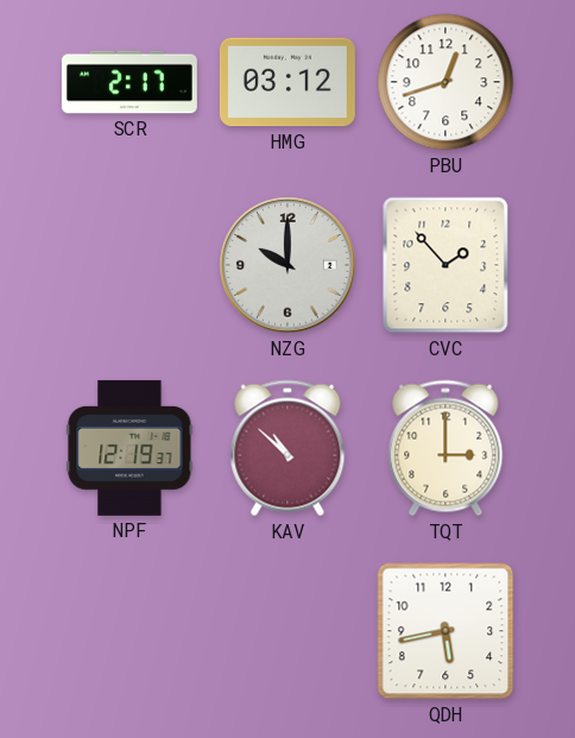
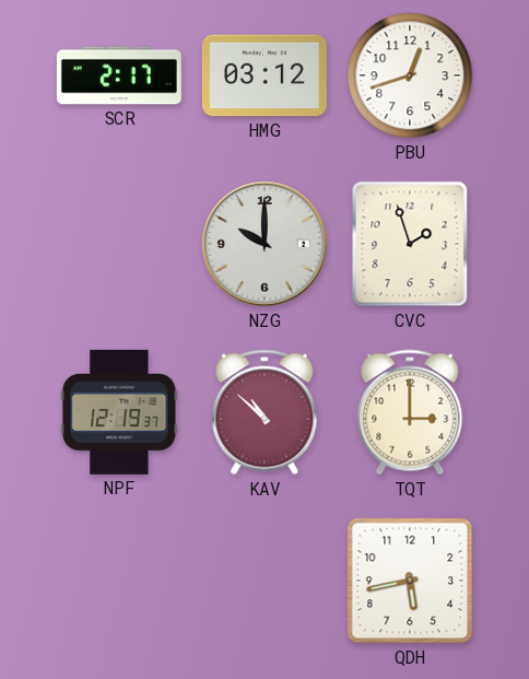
CVC: 1:53 -> 1:57
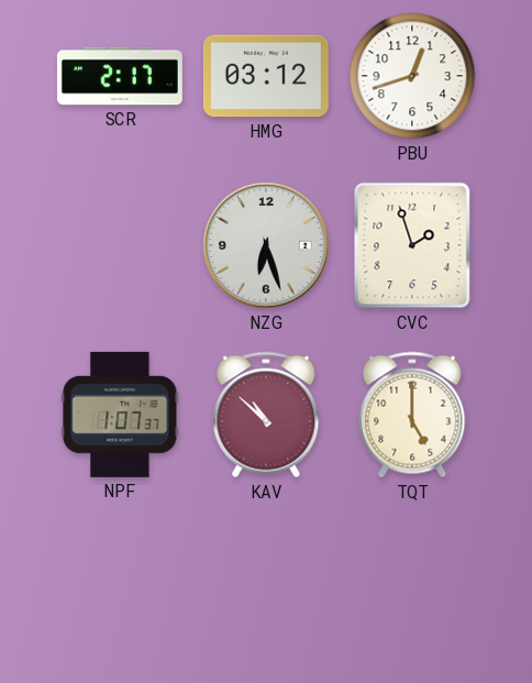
NZG: 10:00 -> 6:27
NPF: 12:19 -> 1:07
TQT: 3:00 -> 5:00
QDH: 5:43 -> none
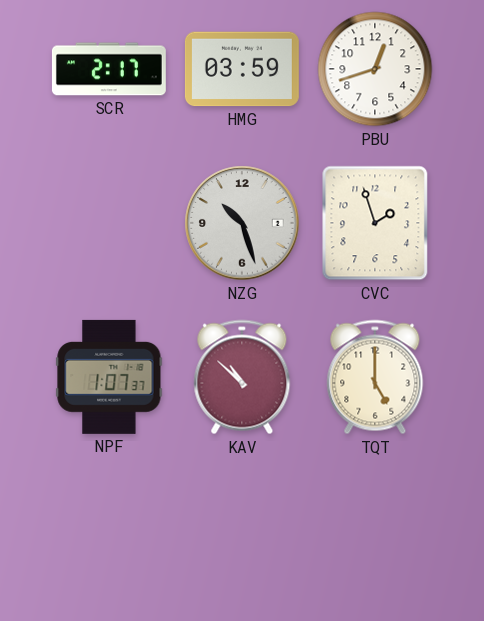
HMG: 03:12 -> 03:59
NZG: 6:27 -> 10:27
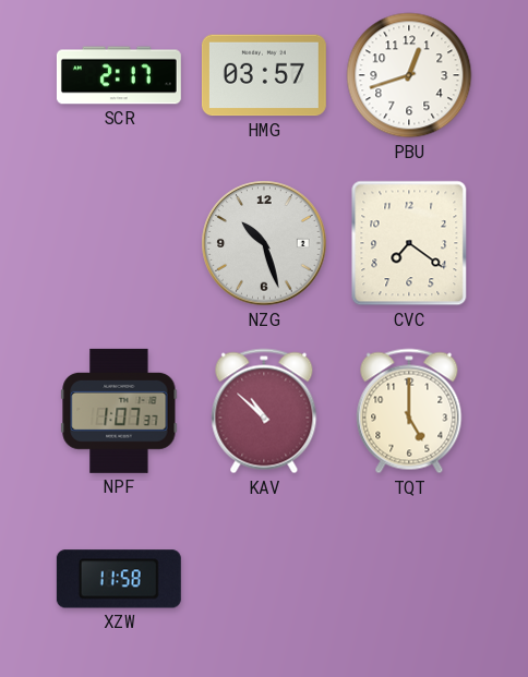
HMG: 03:59 -> 03:57
CVC: 1:57 -> 7:21
XZW: none -> 11:58
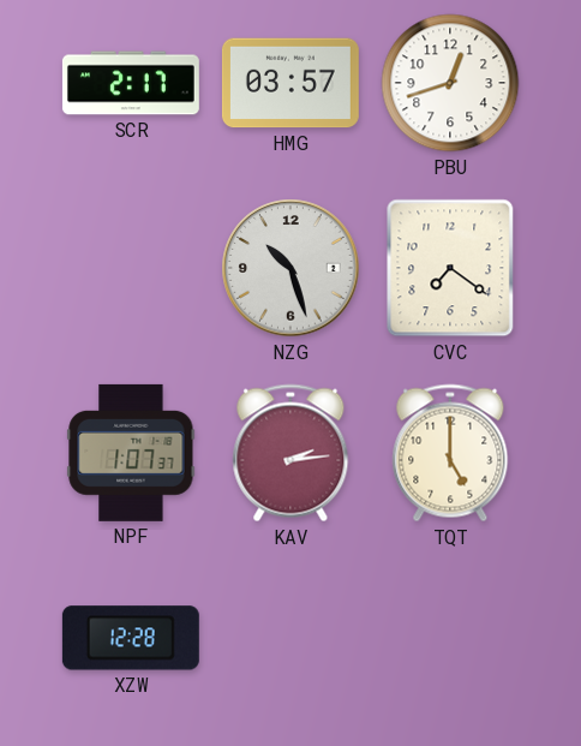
KAV: 10:52 -> 2:14
XZW: 11:58 -> 12:28
